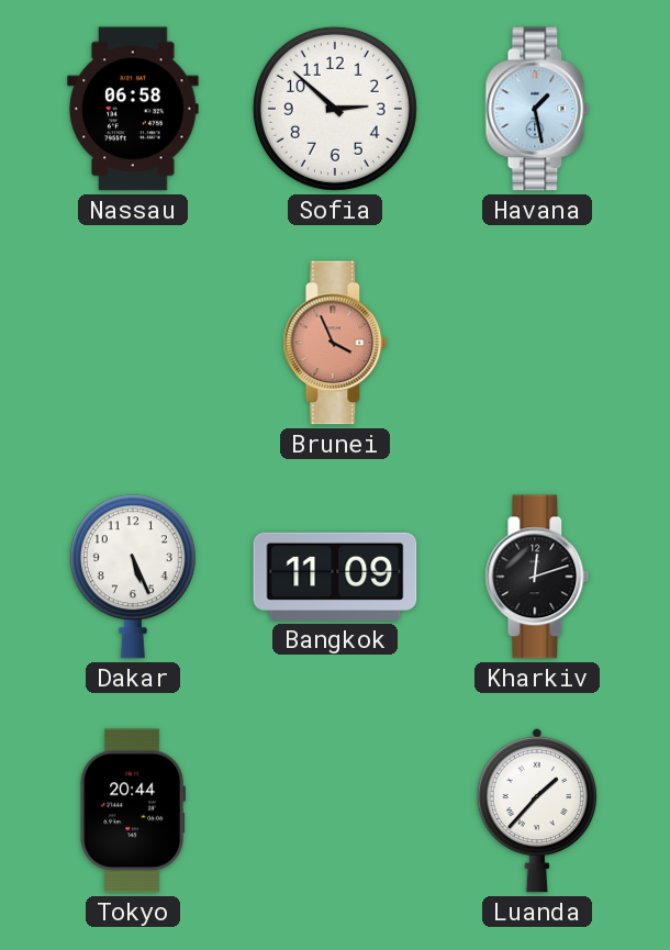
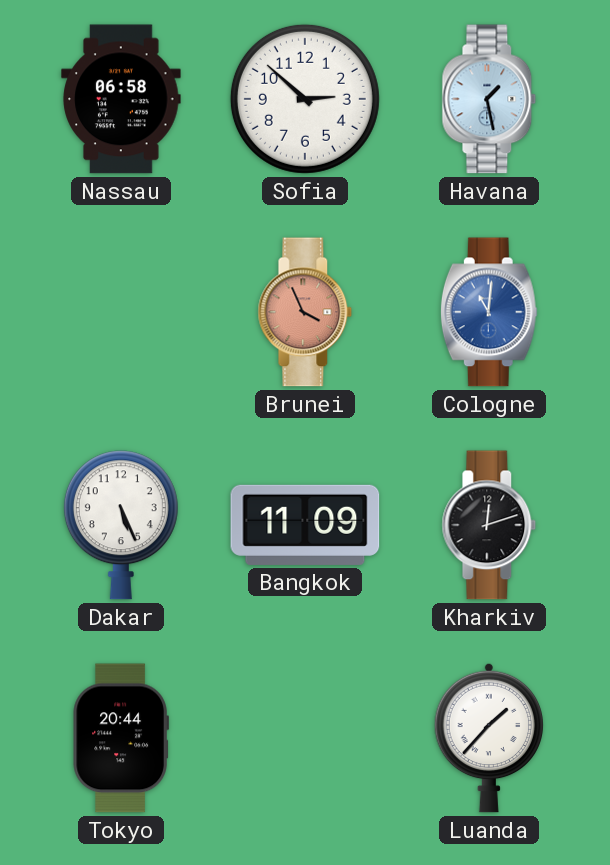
Cologne: none -> 11:01
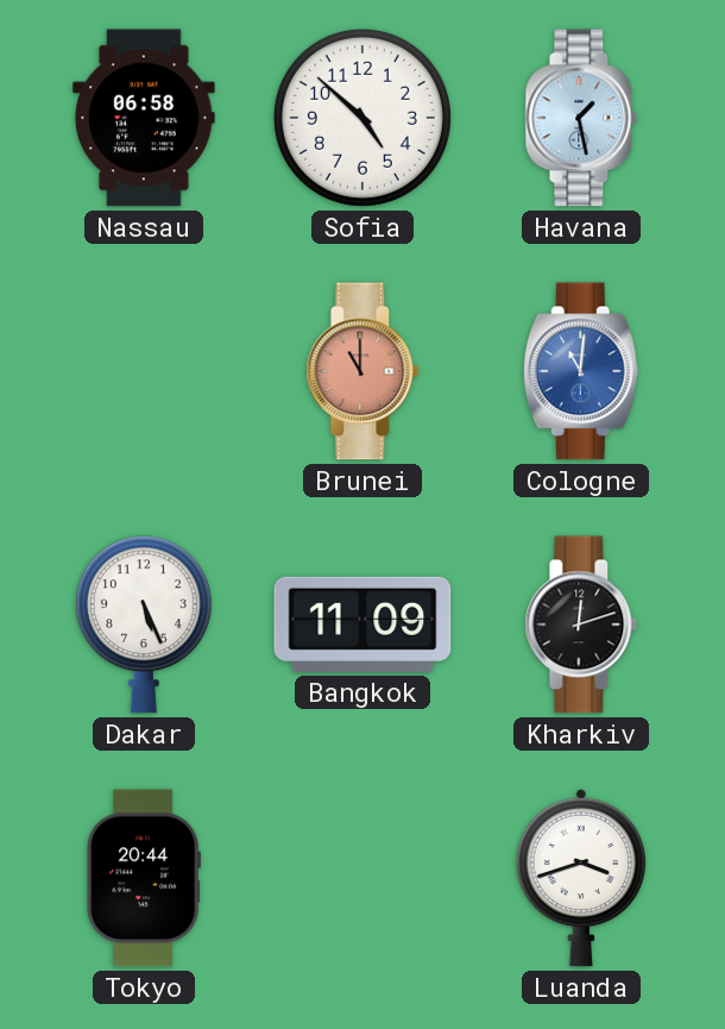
Sofia: 2:52 -> 4:52
Brunei: 3:56 -> 11:00
Luanda: 1:37 -> 3:42
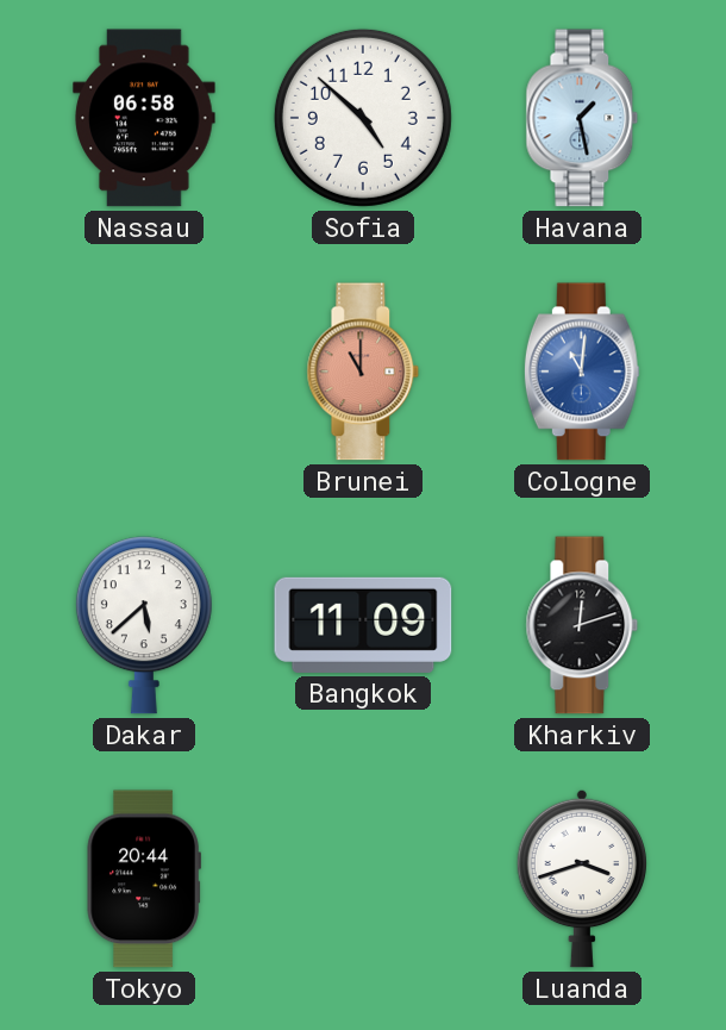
Dakar: 5:26 -> 5:38
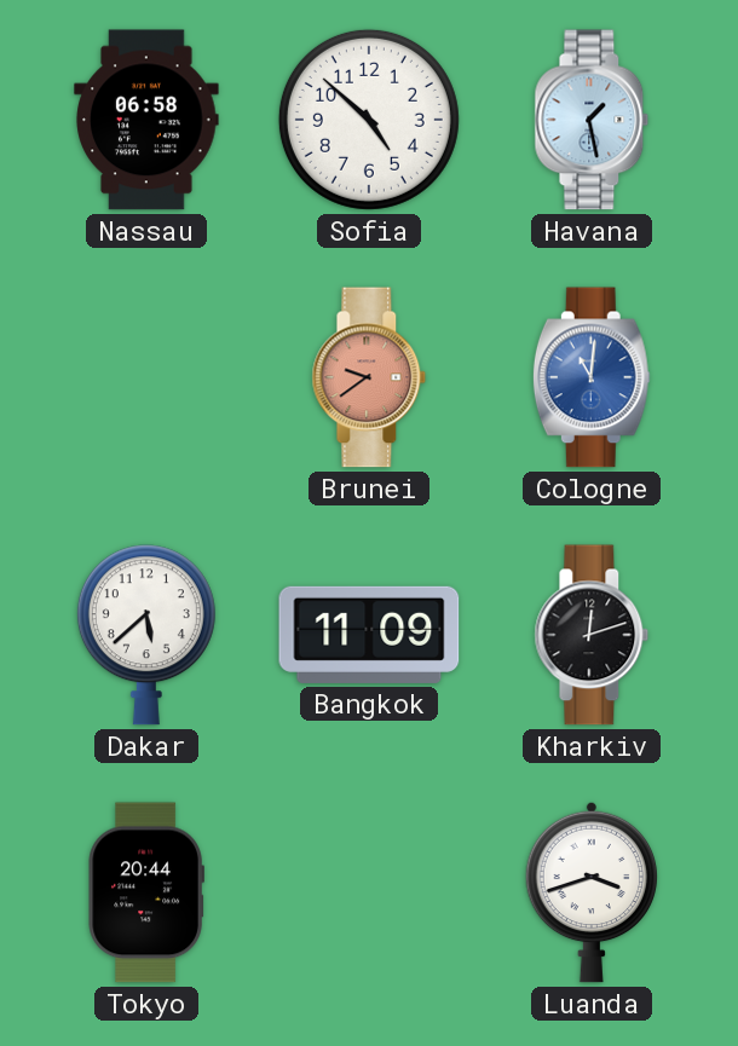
Brunei: 11:00 -> 9:39
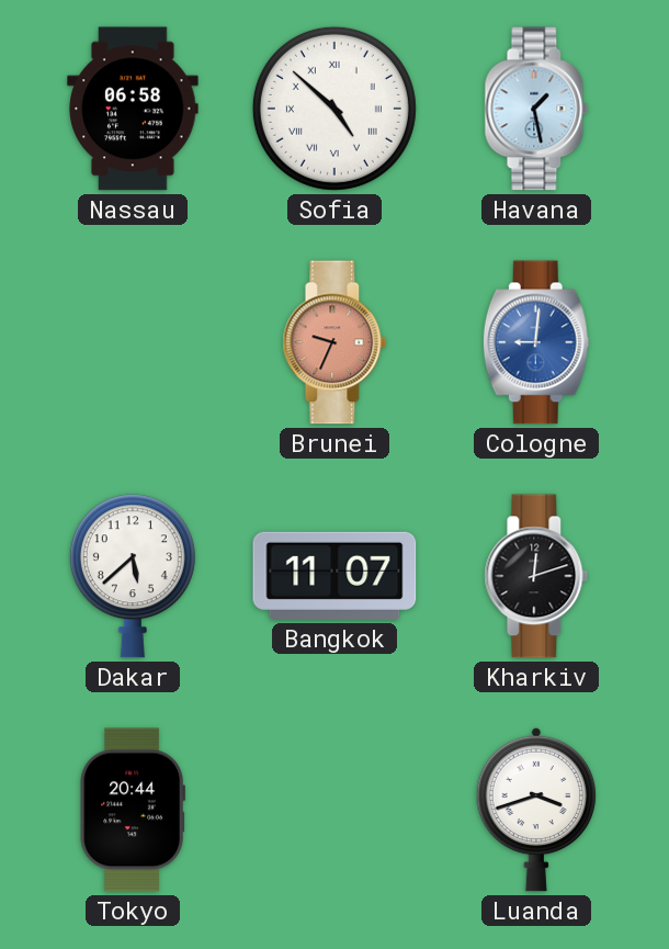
Sofia numerals: Arabic -> Roman
Brunei: 9:39 -> 9:34
Cologne: 11:01 -> 9:01
Bangkok: 11:09 -> 11:07
